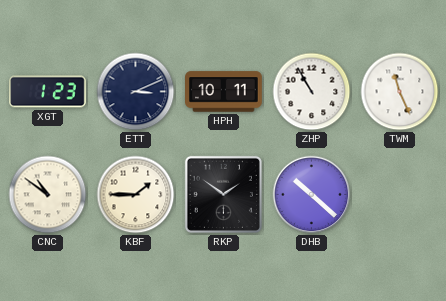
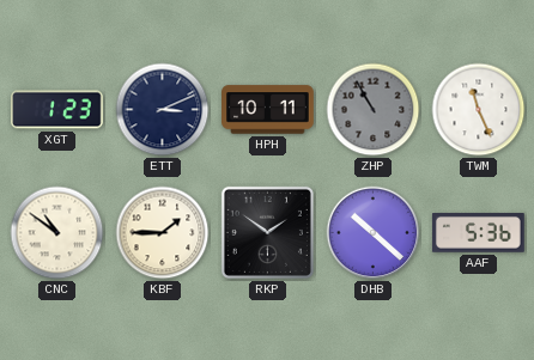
ZHP dial: white -> grey
AAF: none -> 5:36
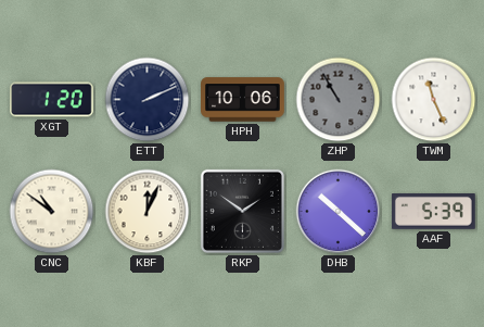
XGT: 1:23 -> 1:20
ETT: 3:11 -> 2:11
HPH: 10:11 -> 10:06
KBF: 1:45 -> 12:04
AAF: 5:36 -> 5:39
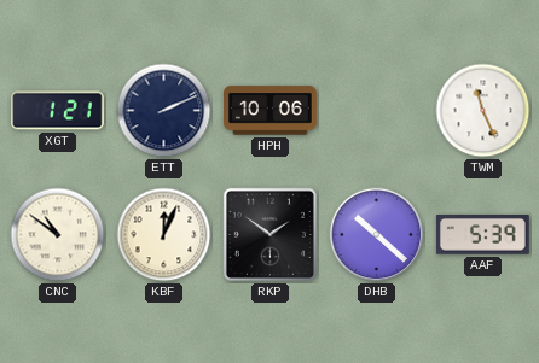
XGT: 1:20 -> 1:21
ZHP: 10:55 -> none
